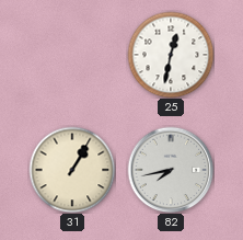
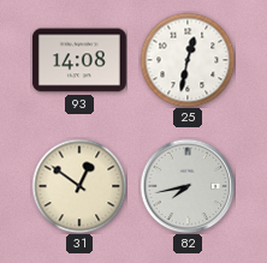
93: none -> 14:08
31: 1:05 -> 12:51
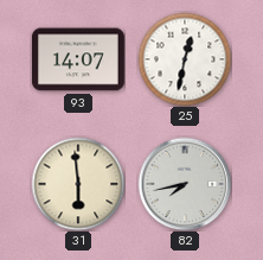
93: 14:08 -> 14:07
31: 12:51 -> 5:59
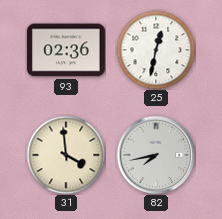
93: 14:07 -> 02:36
31: 5:59 -> 3:59
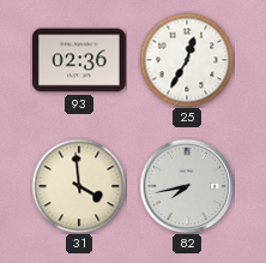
25: 12:32 -> 12:35
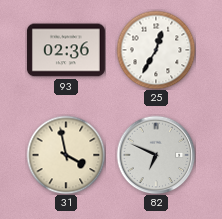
31: 3:59 -> 3:58
82: 7:43 -> 6:49
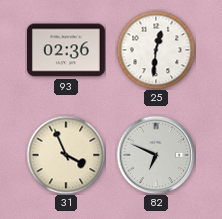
25: 12:35 -> 12:31
31: 3:58 -> 3:56
